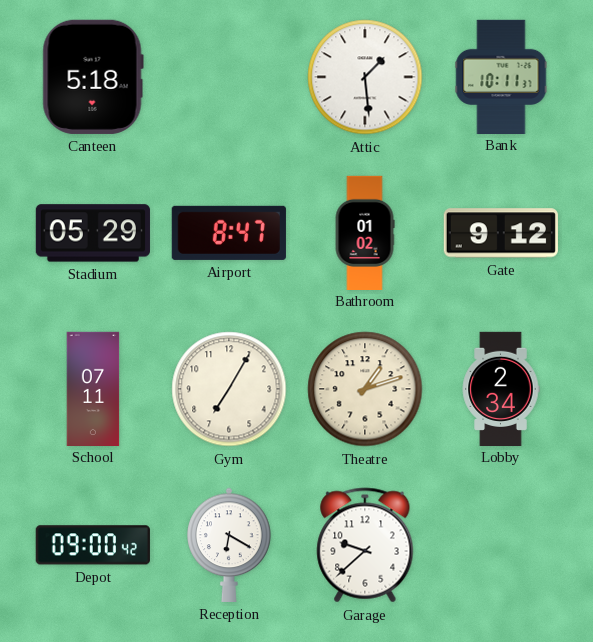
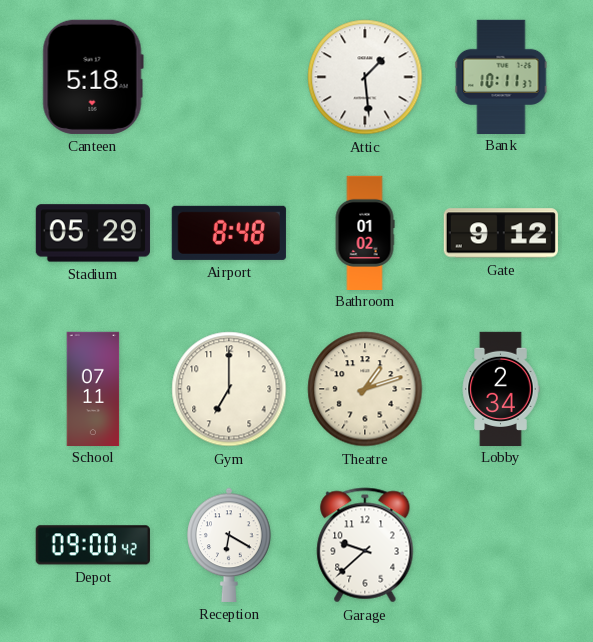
Airport: 8:47 -> 8:48
Gym: 7:05 -> 7:00
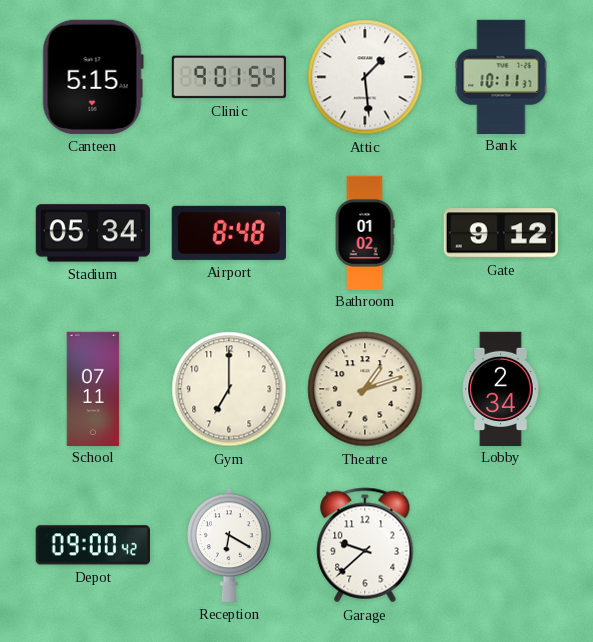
Canteen: 5:18 -> 5:15
Clinic: none -> 9:01
Stadium: 05:29 -> 05:34
